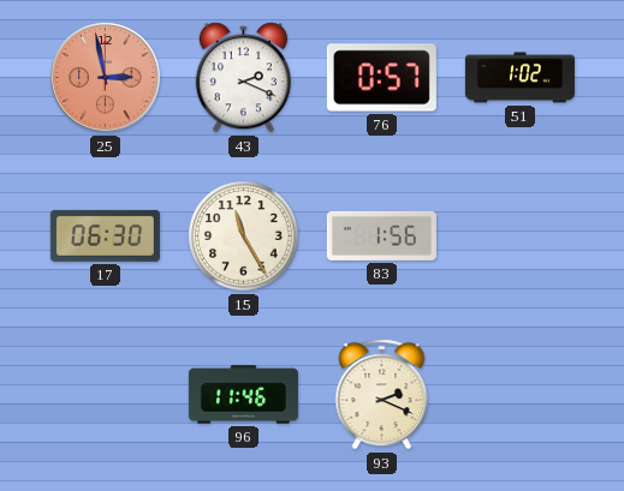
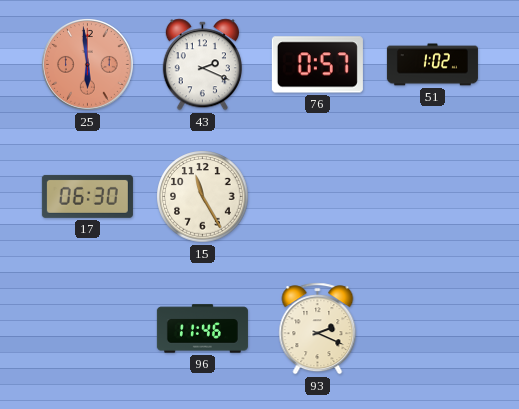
25: 2:58 -> 5:59
83: 1:56 -> none
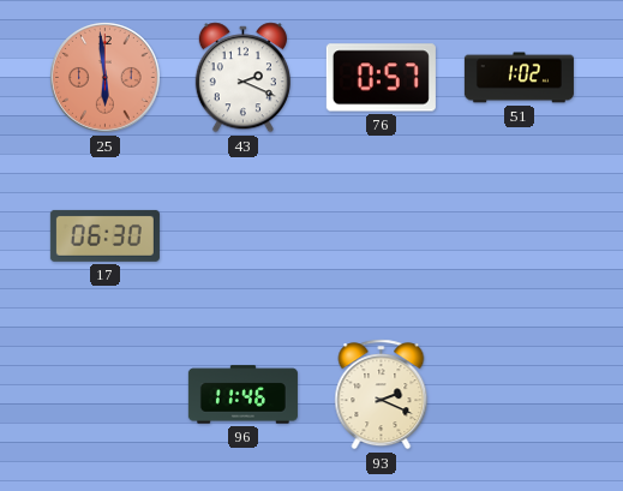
15: 11:25 -> none
